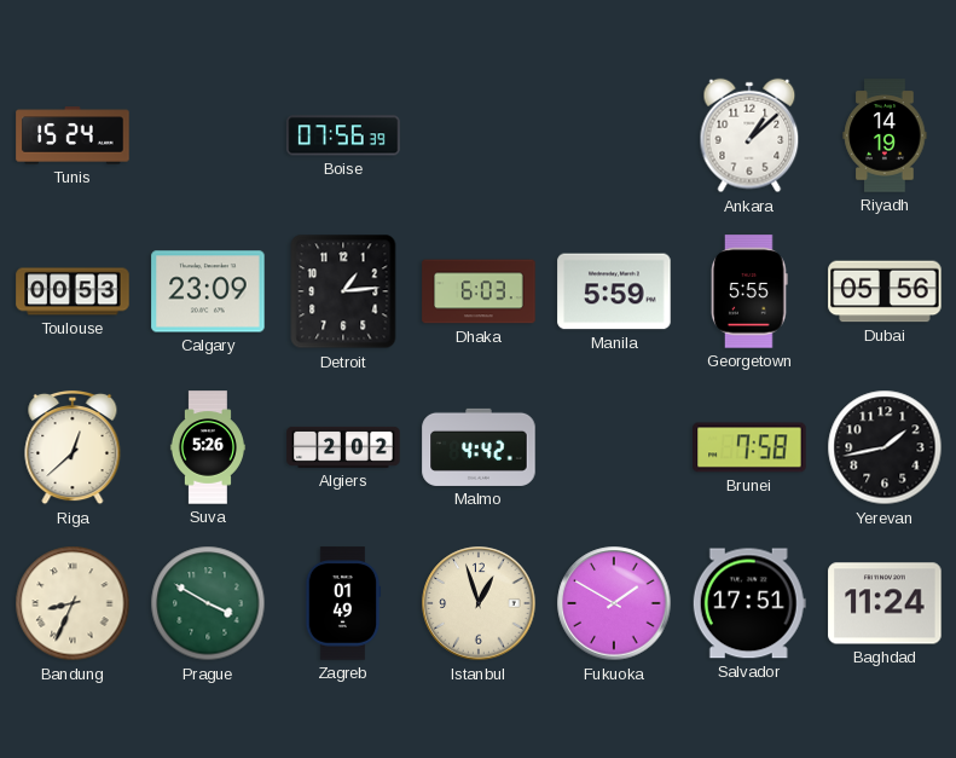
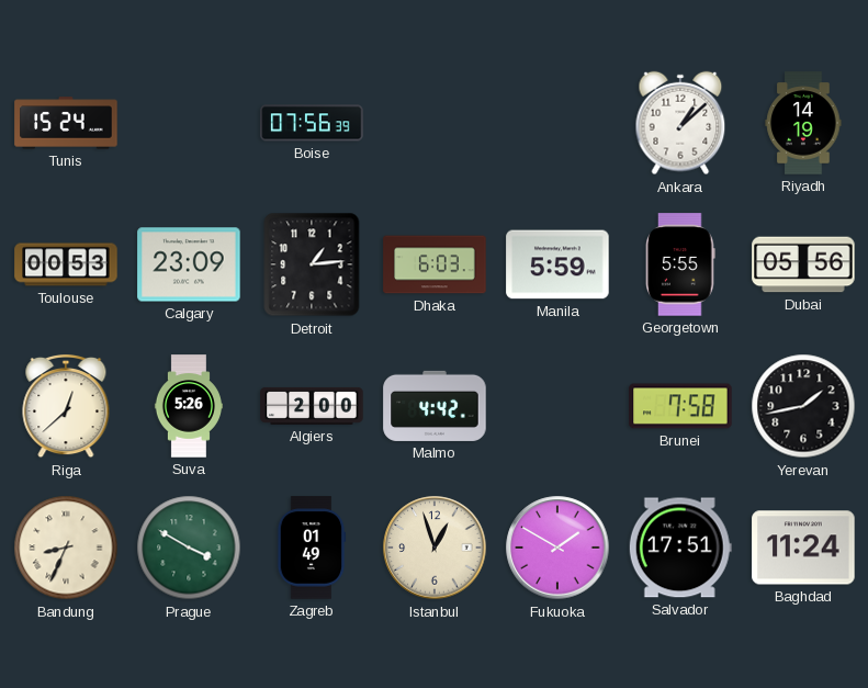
Algiers: 2:02 -> 2:00
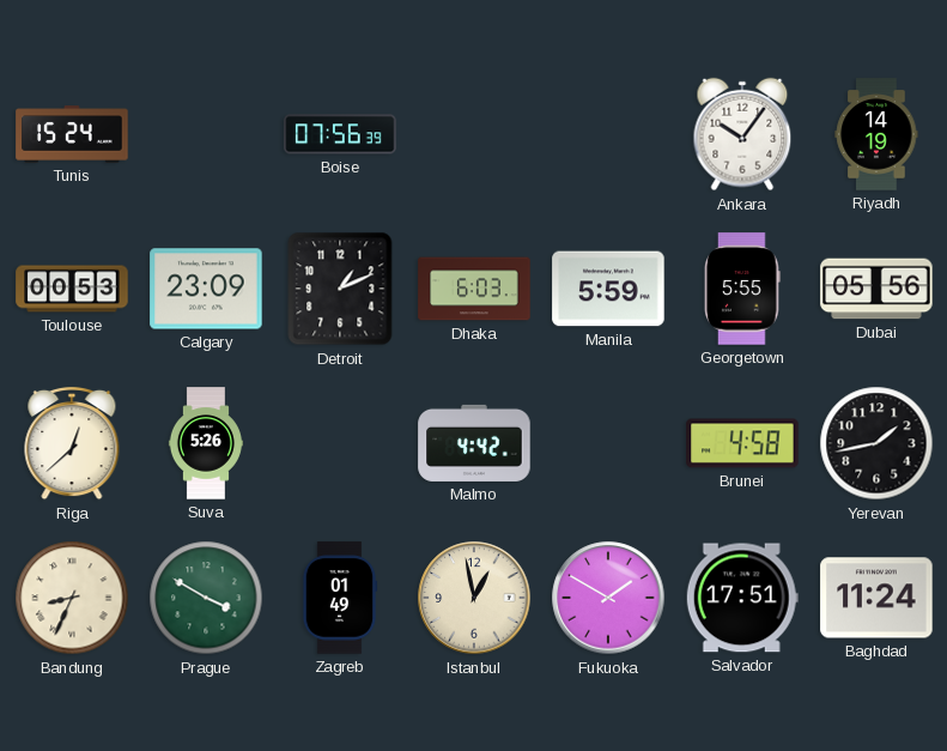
Ankara: 1:08 -> 10:06
Detroit: 1:14 -> 1:11
Algiers: 2:00 -> none
Brunei: 7:58 -> 4:58
Istanbul: 12:57 -> 12:58
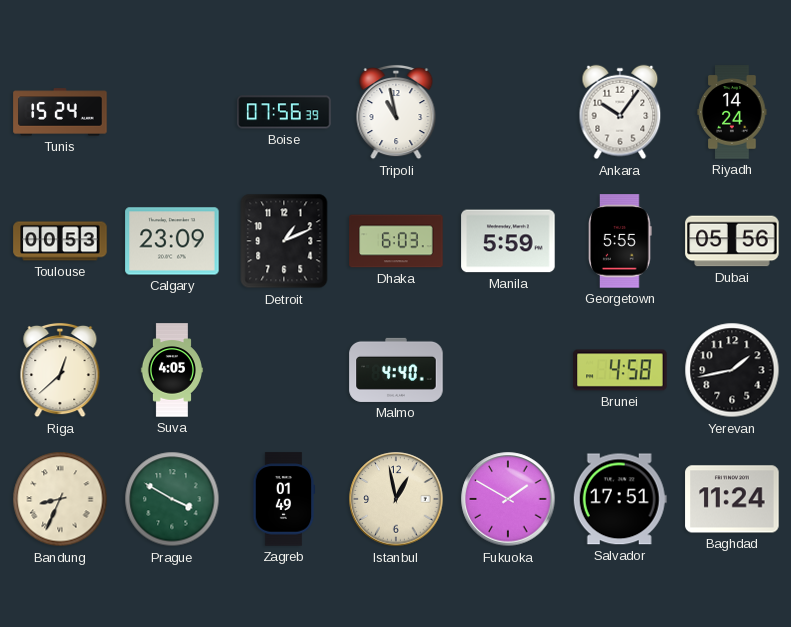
Tripoli: none -> 10:58
Riyadh: 14:19 -> 14:24
Suva: 5:26 -> 4:05
Malmo: 4:42 -> 4:40
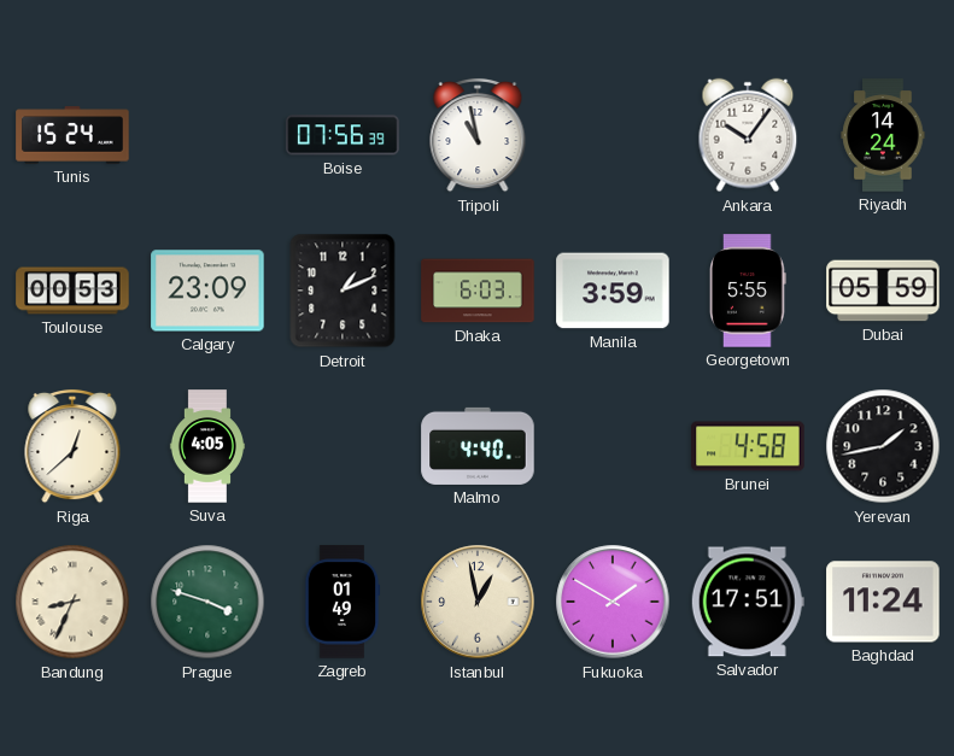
Manila: 5:59 -> 3:59
Dubai: 05:56 -> 05:59
Prague: 3:50 -> 3:48
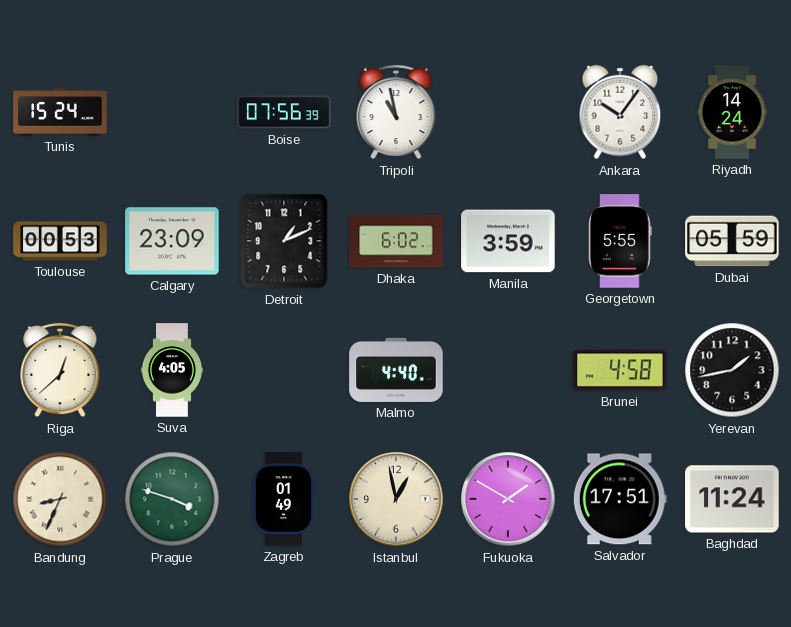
Dhaka: 6:03 -> 6:02
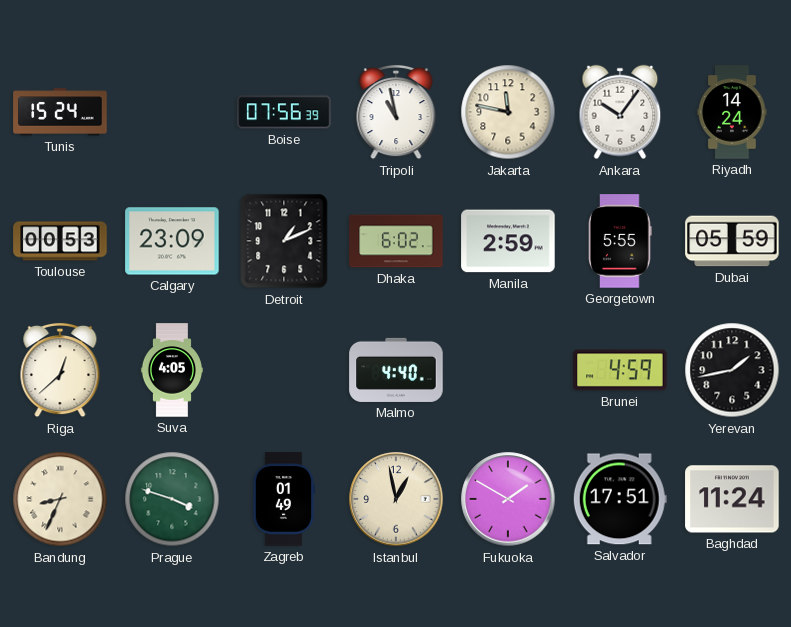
Jakarta: none -> 11:47
Manila: 3:59 -> 2:59
Brunei: 4:58 -> 4:59
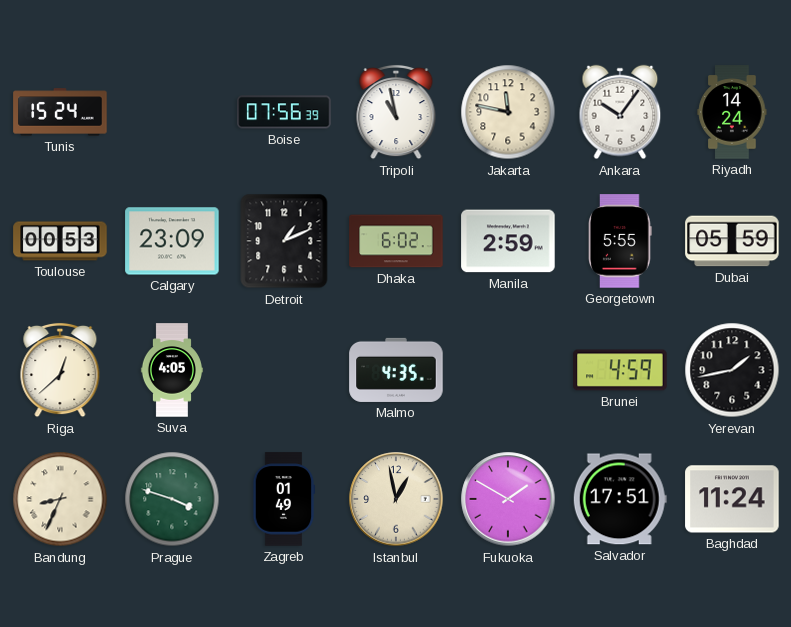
Malmo: 4:40 -> 4:35
